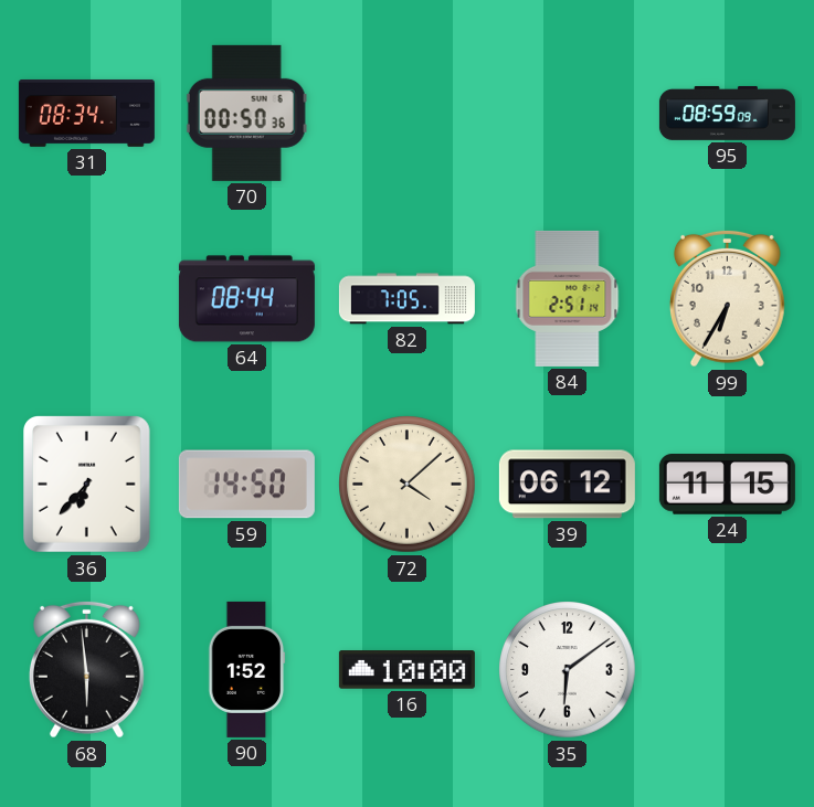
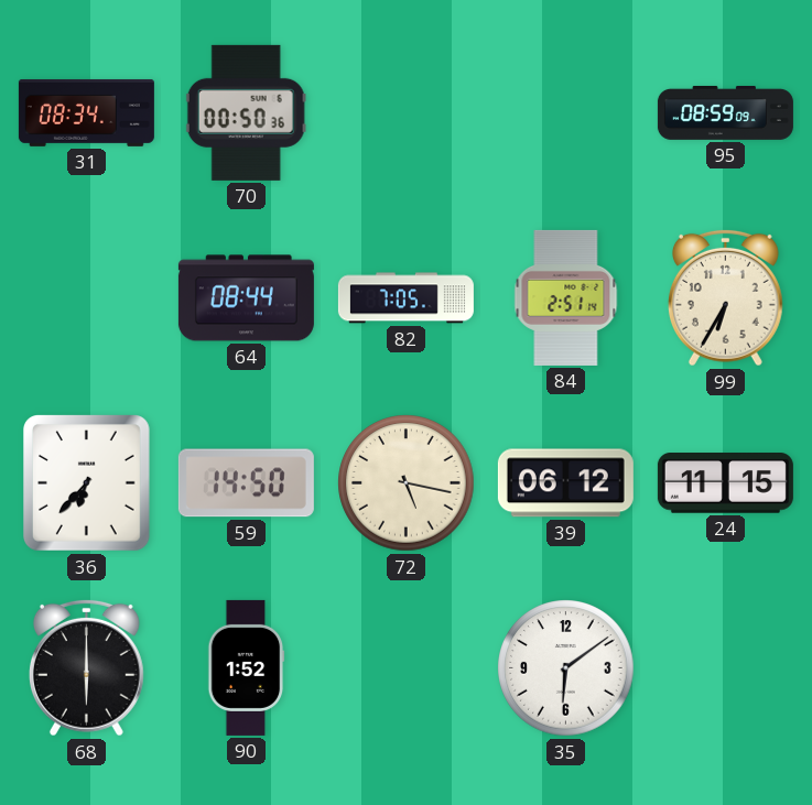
72: 4:08 -> 5:17
68: 5:59 -> 6:00
16: 10:00 -> none
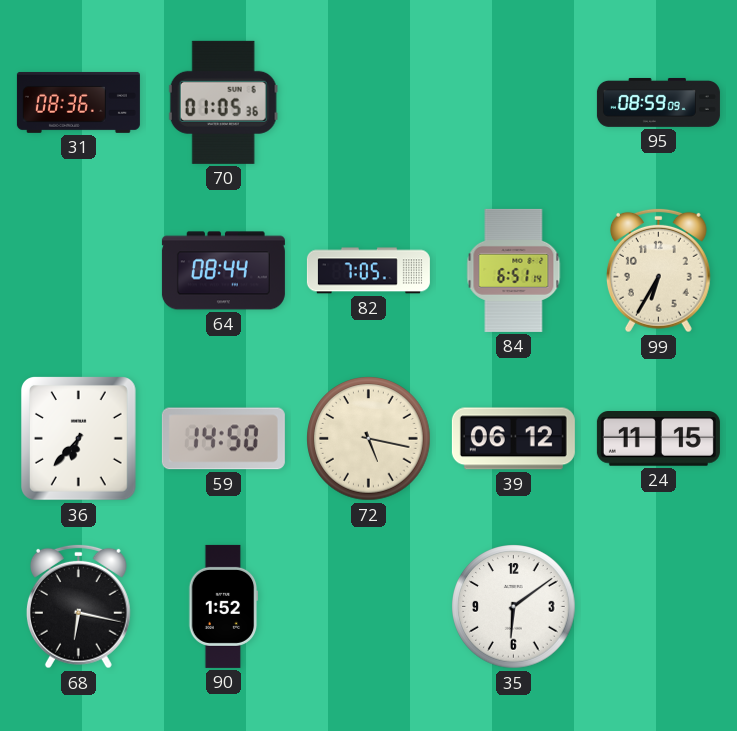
31: 08:34 -> 08:36
70: 00:50 -> 01:05
84: 2:51 -> 6:51
68: 6:00 -> 6:17
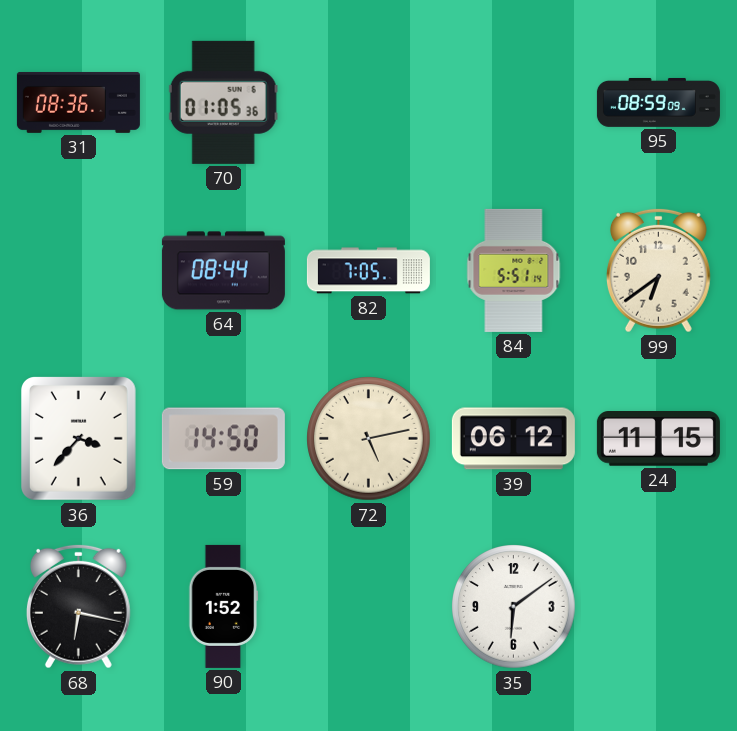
84: 6:51 -> 5:51
99: 6:35 -> 6:39
36: 6:37 -> 3:37
72: 5:17 -> 5:13
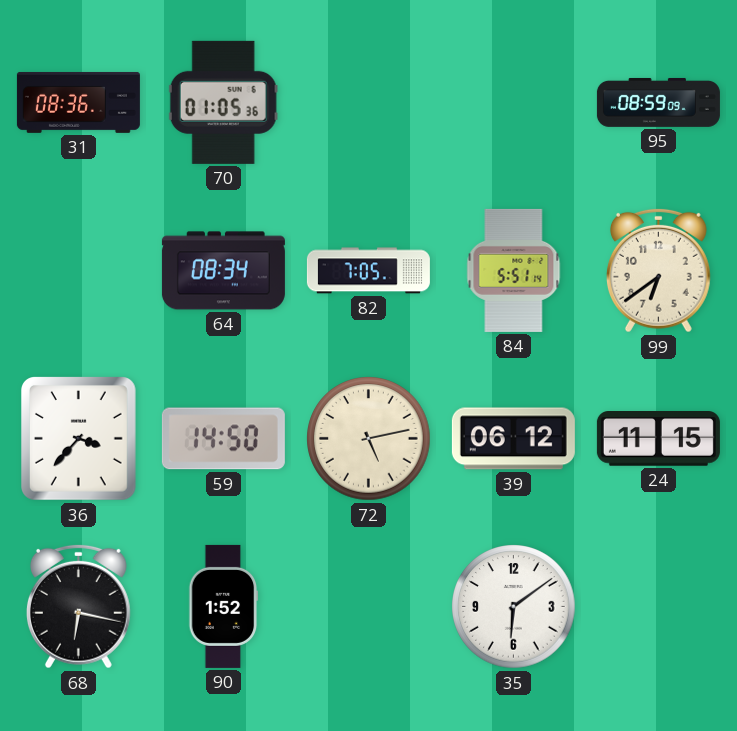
64: 08:44 -> 08:34
